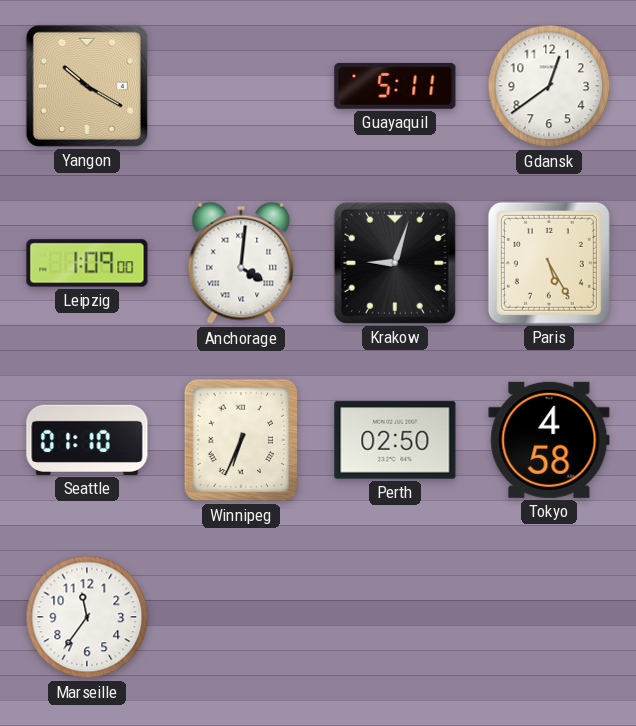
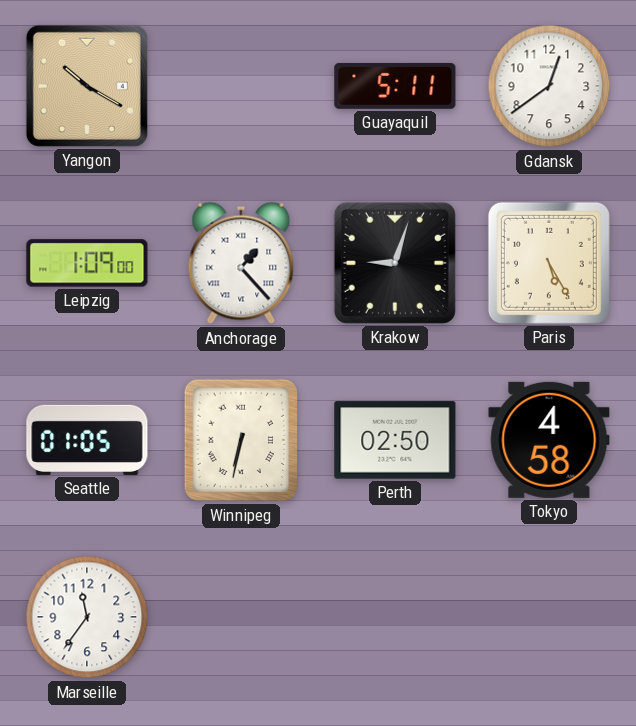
Anchorage: 4:01 -> 1:23
Seattle: 01:10 -> 01:05
Winnipeg: 6:34 -> 6:32
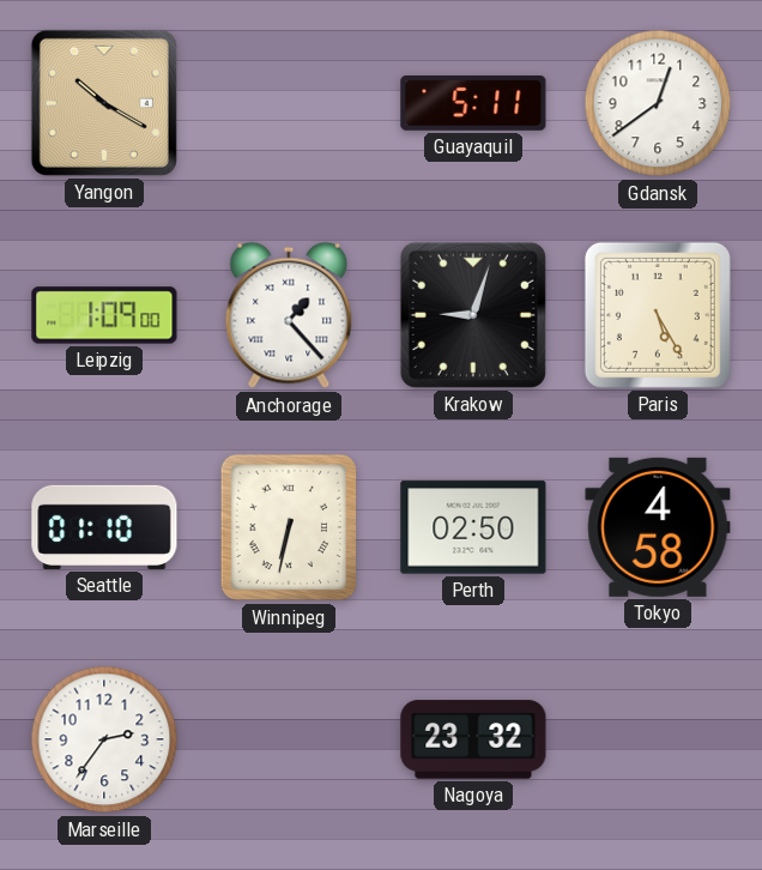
Seattle: 01:05 -> 01:10
Marseille: 11:36 -> 2:36
Nagoya: none -> 23:32
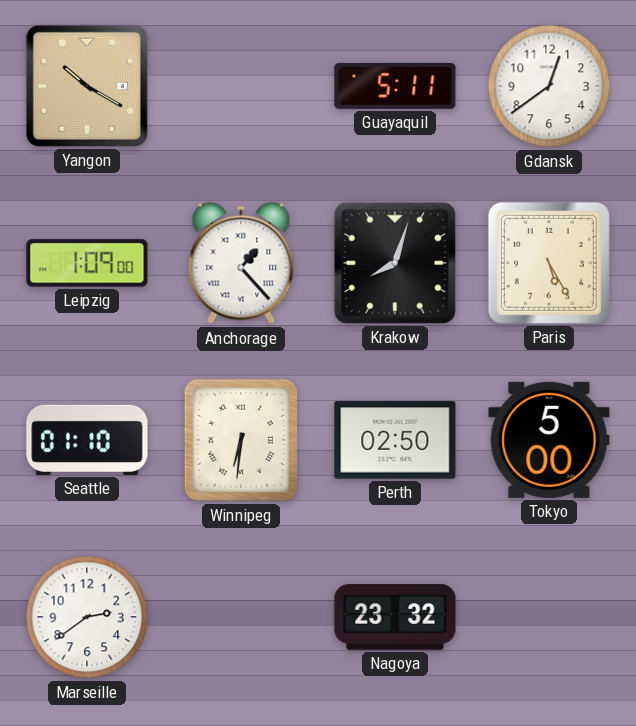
Krakow: 9:03 -> 8:03
Winnipeg: 6:32 -> 6:31
Tokyo: 4:58 -> 5:00
Marseille: 2:36 -> 2:39
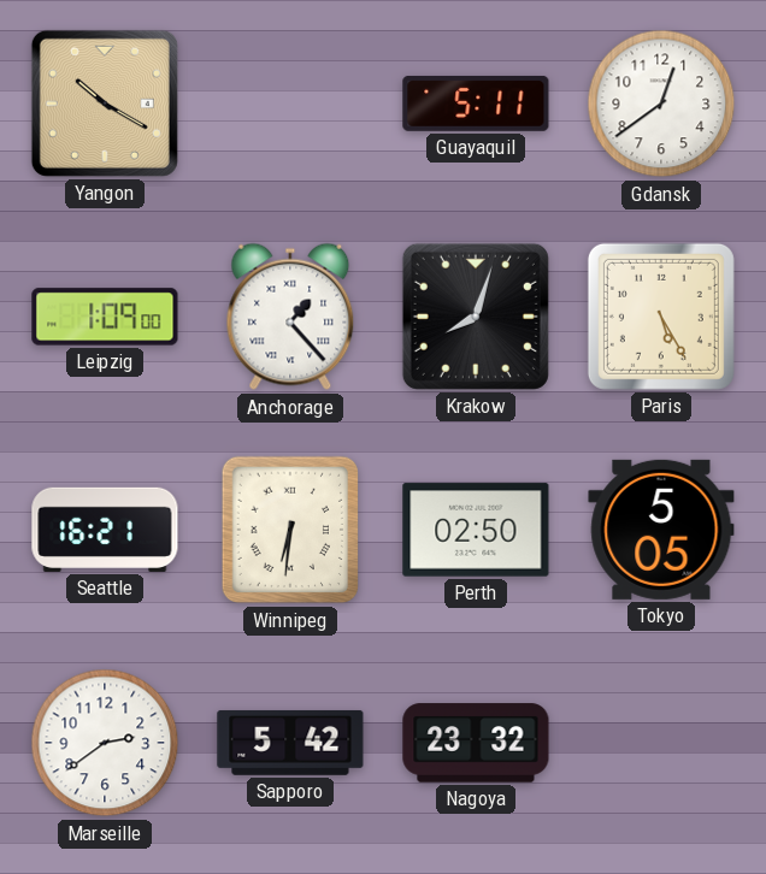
Seattle: 01:10 -> 16:21
Tokyo: 5:00 -> 5:05
Sapporo: none -> 5:42
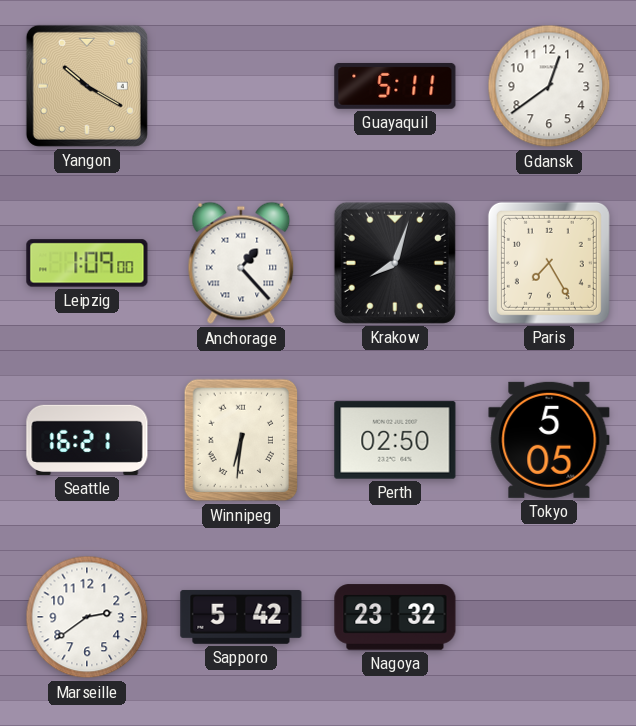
Paris: 5:25 -> 7:25
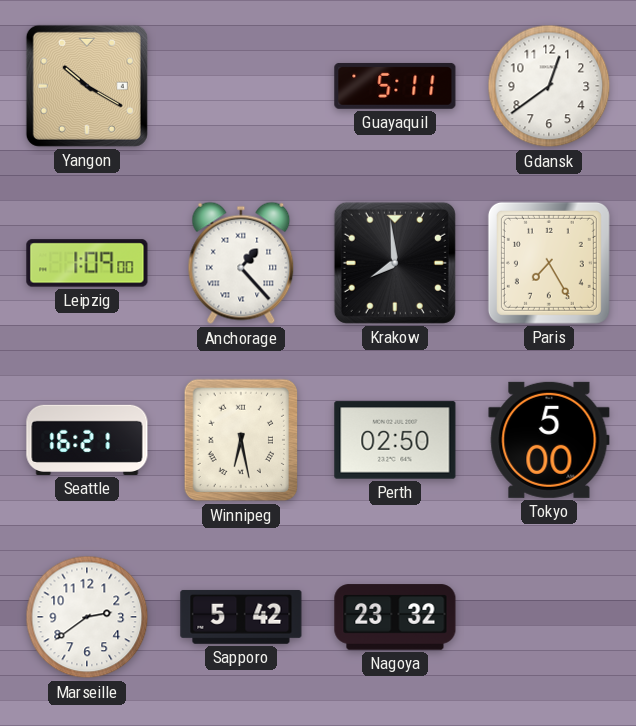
Krakow: 8:03 -> 7:59
Winnipeg: 6:31 -> 6:28
Tokyo: 5:05 -> 5:00
